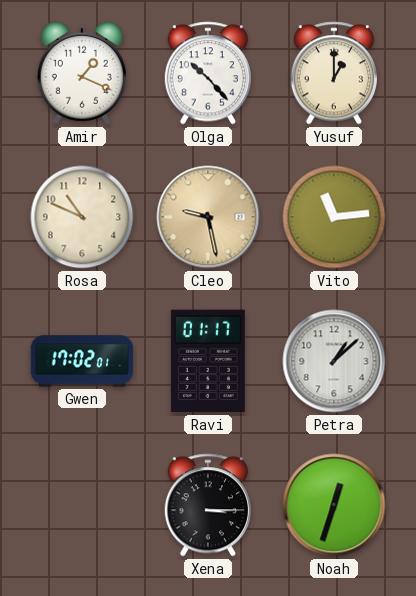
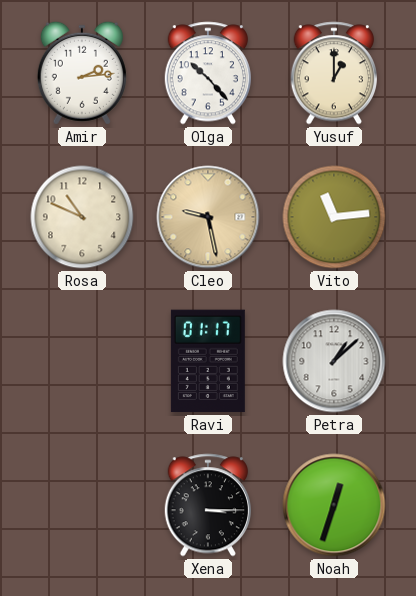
Amir: 1:19 -> 2:14
Gwen: 17:02 -> none
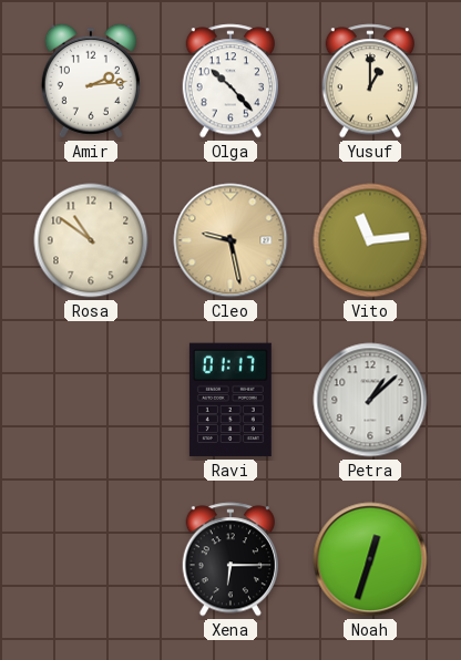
Rosa: 10:49 -> 10:51
Xena: 3:15 -> 6:15
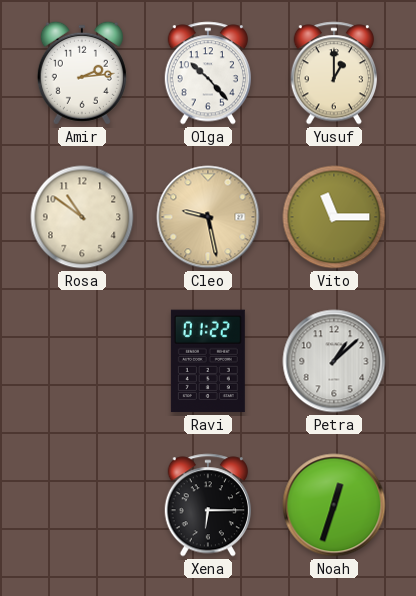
Vito: 11:14 -> 11:15
Ravi: 01:17 -> 01:22
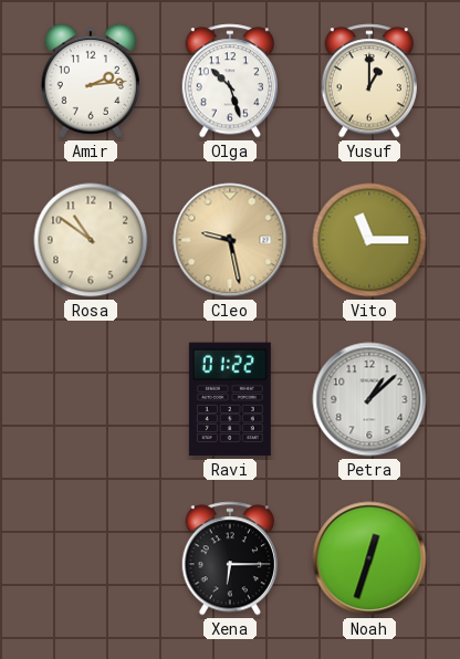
Olga: 10:23 -> 10:27
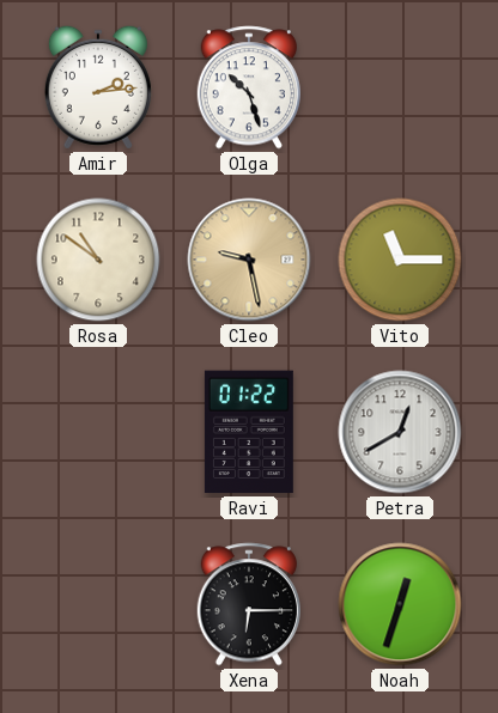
Yusuf: 1:00 -> none
Petra: 1:08 -> 12:40
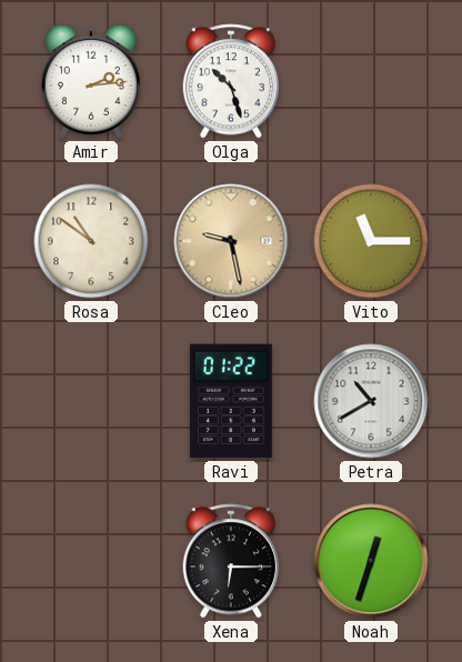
Petra: 12:40 -> 10:40
